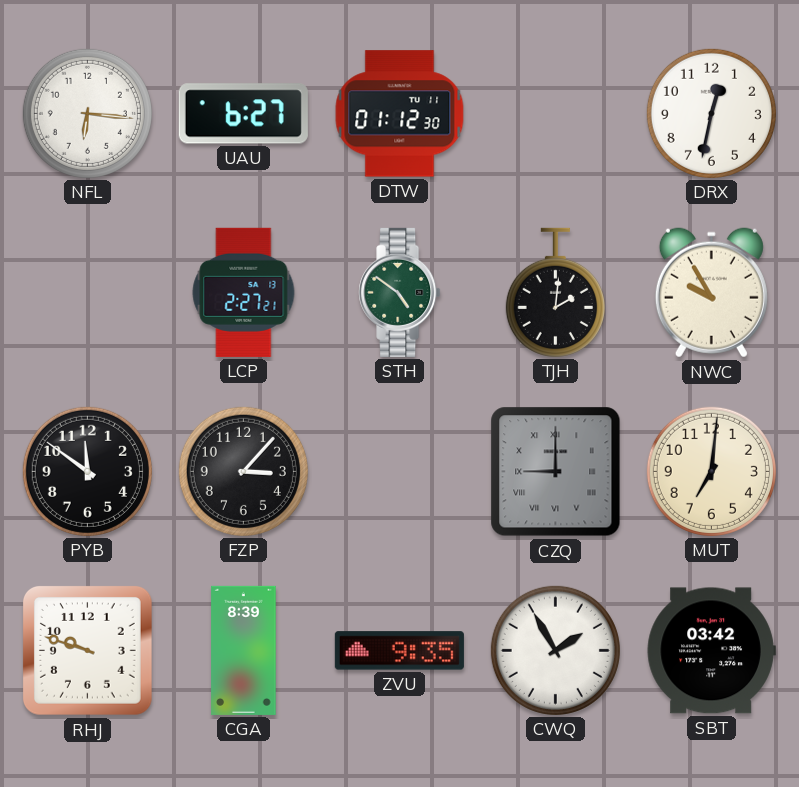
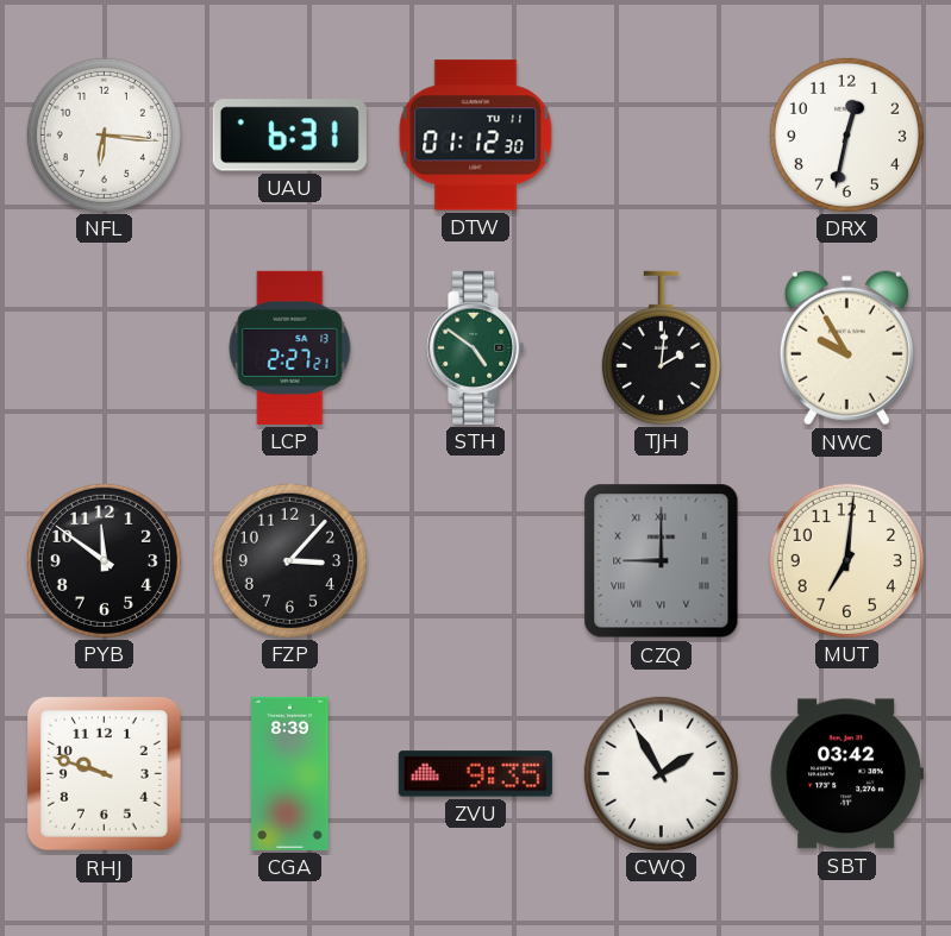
UAU: 6:27 -> 6:31
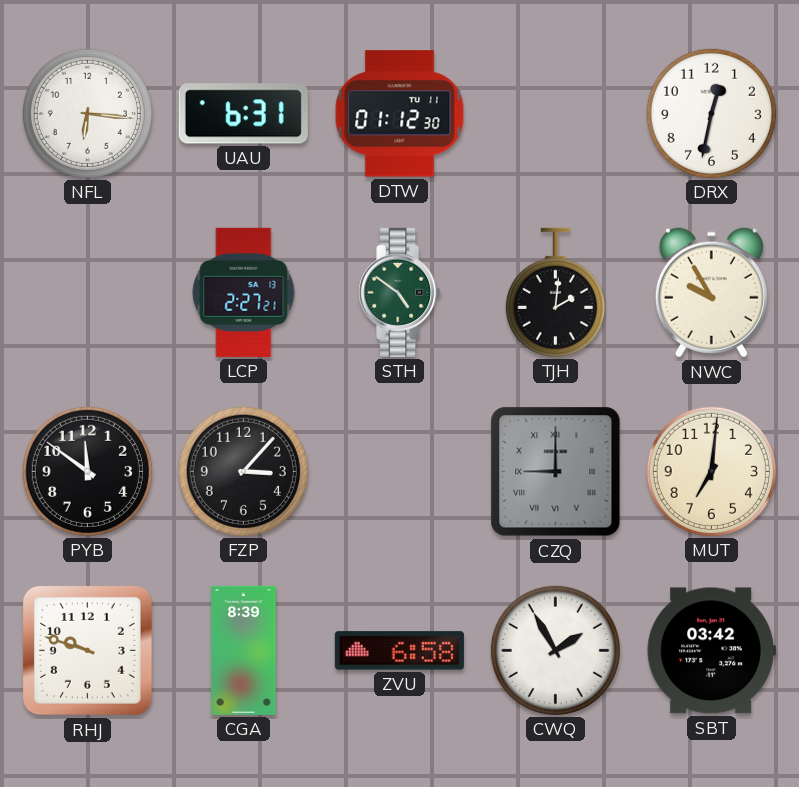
ZVU: 9:35 -> 6:58
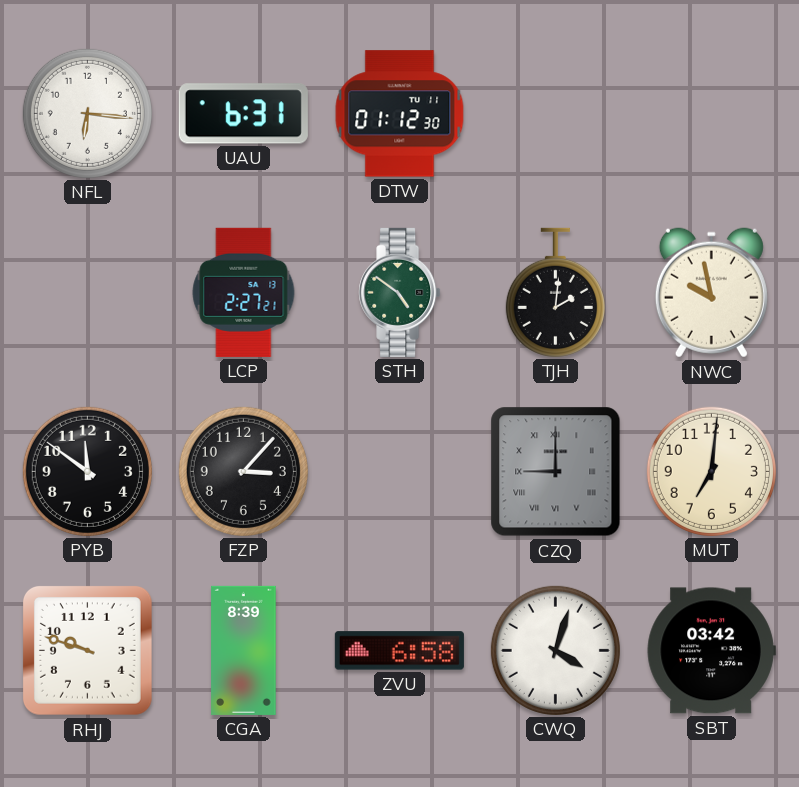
DRX: 12:32 -> none
NWC: 9:55 -> 9:58
CWQ: 1:55 -> 4:03
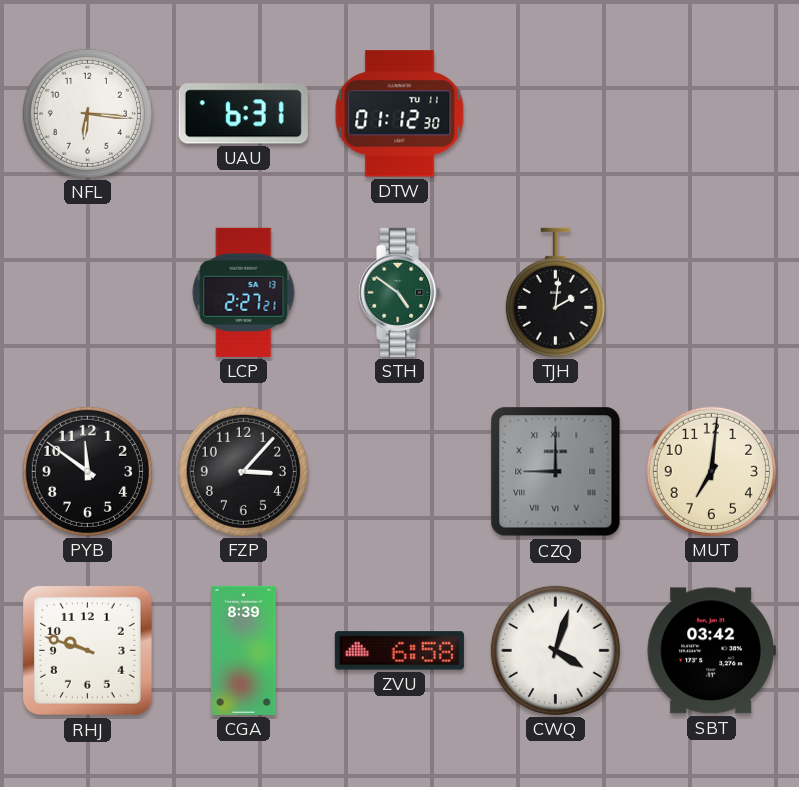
NWC: 9:58 -> none
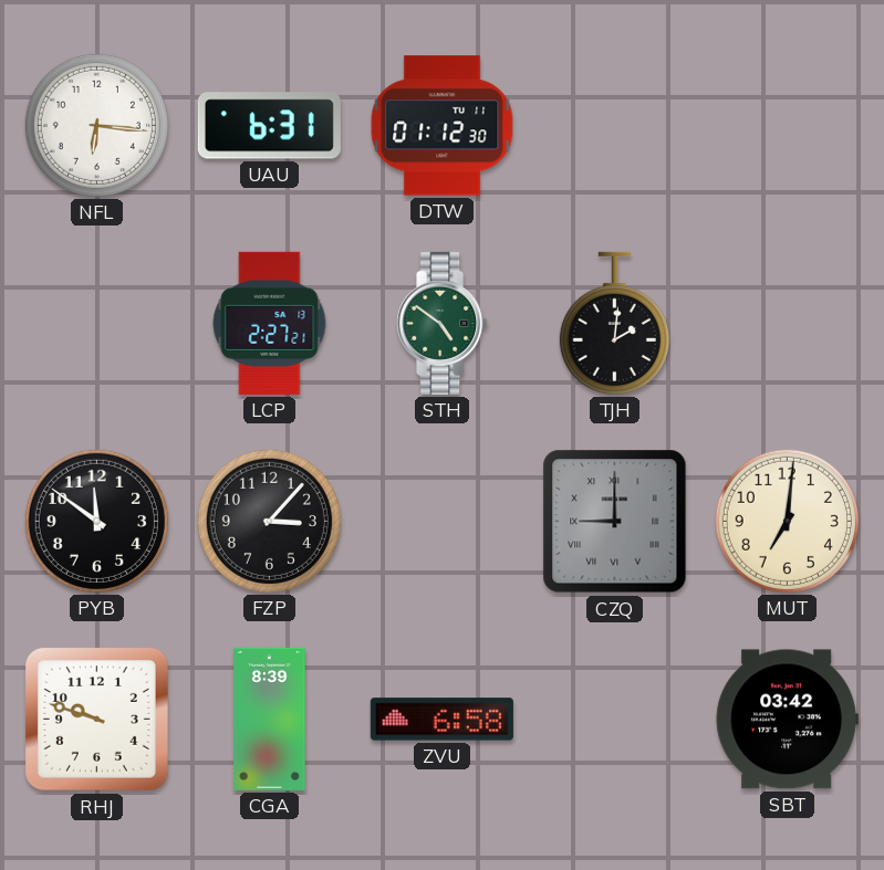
CWQ: 4:03 -> none
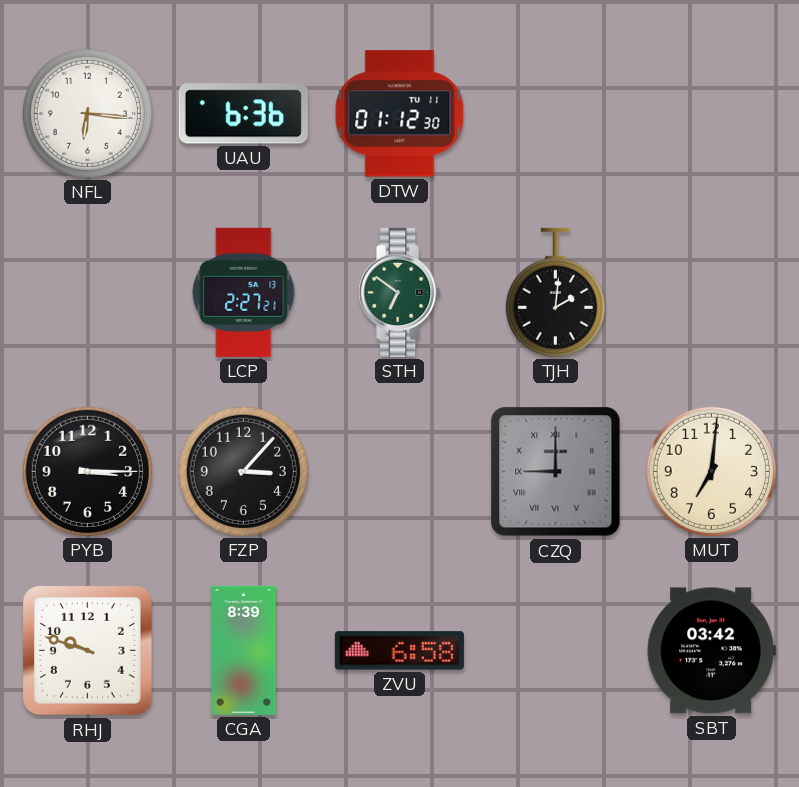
UAU: 6:31 -> 6:36
STH: 4:51 -> 6:51
PYB: 11:51 -> 3:15
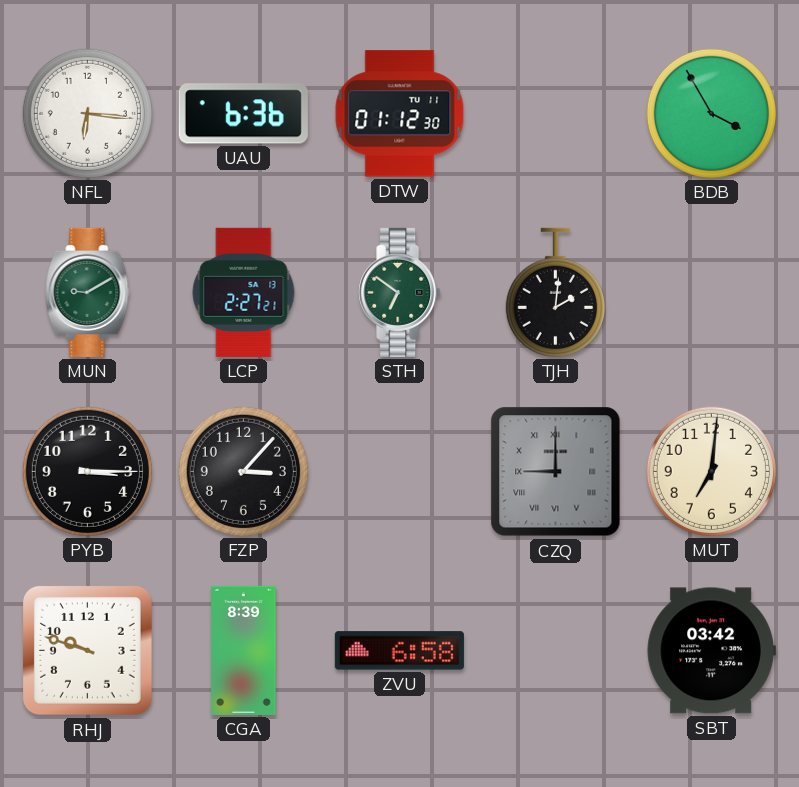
BDB: none -> 3:55
MUN: none -> 9:10
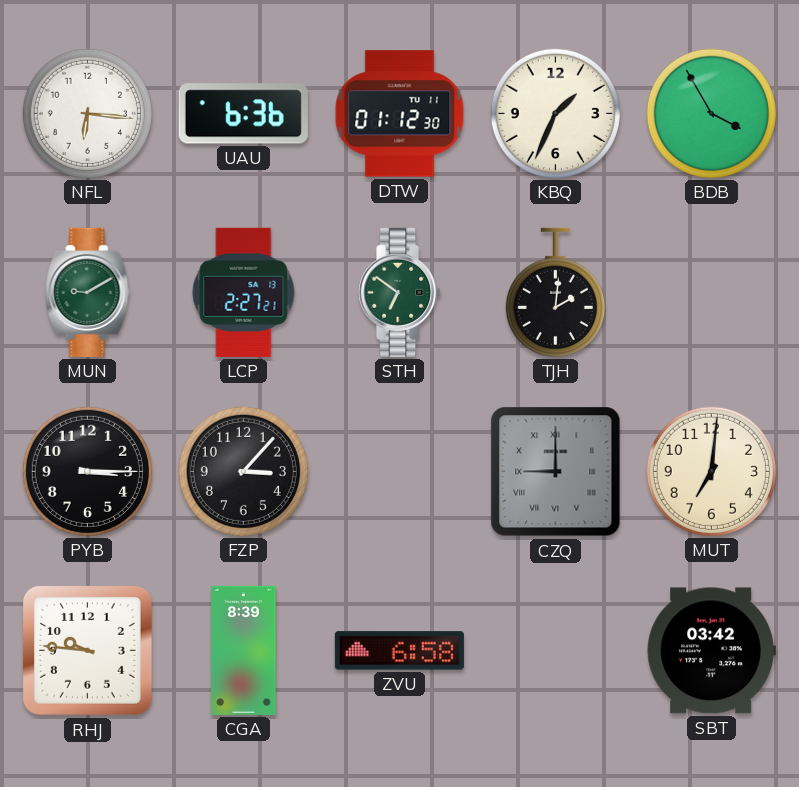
KBQ: none -> 1:34
RHJ: 9:48 -> 9:46
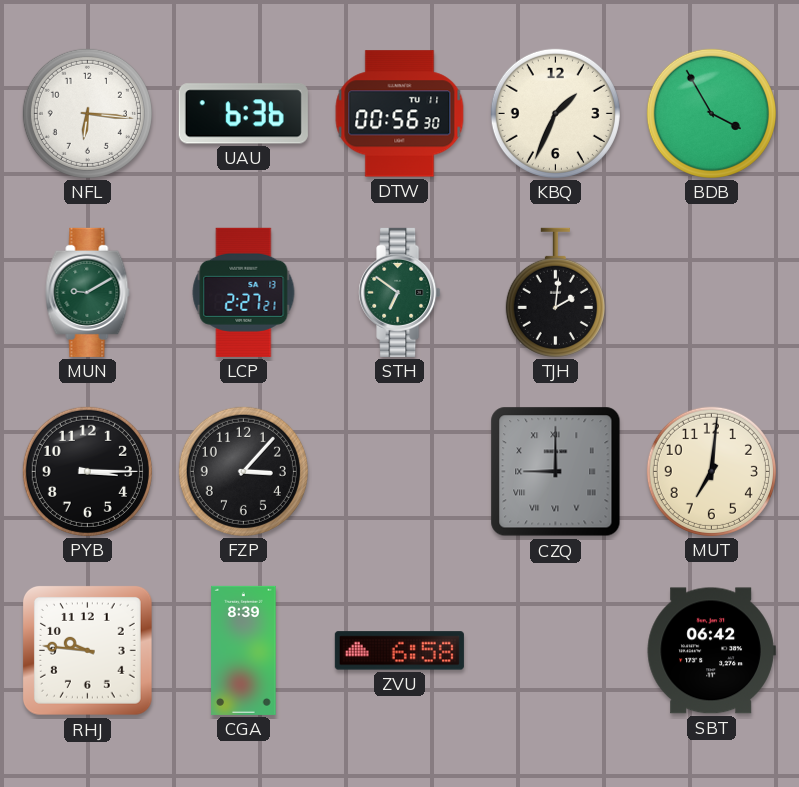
DTW: 01:12 -> 00:56
SBT: 03:42 -> 06:42
